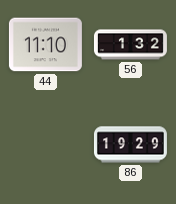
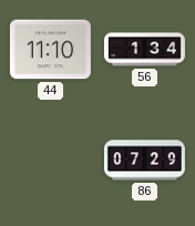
56: 1:32 -> 1:34
86: 19:29 -> 07:29
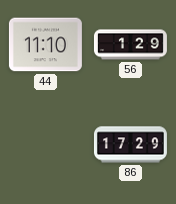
56: 1:34 -> 1:29
86: 07:29 -> 17:29
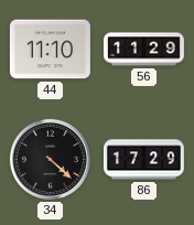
56: 1:29 -> 11:29
34: none -> 4:22
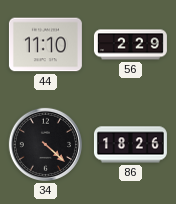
56: 11:29 -> 2:29
86: 17:29 -> 18:26
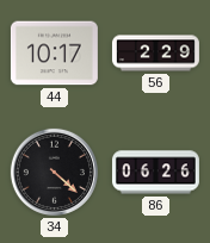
44: 11:10 -> 10:17
86: 18:26 -> 06:26
